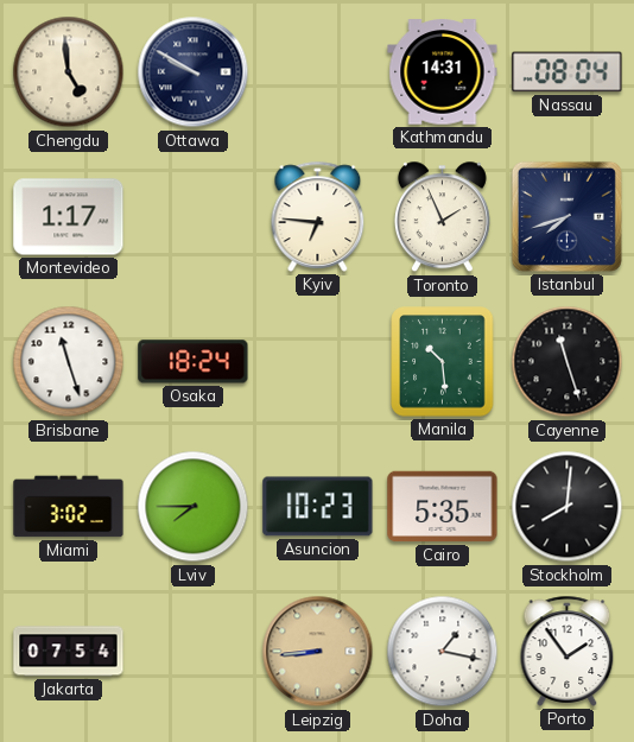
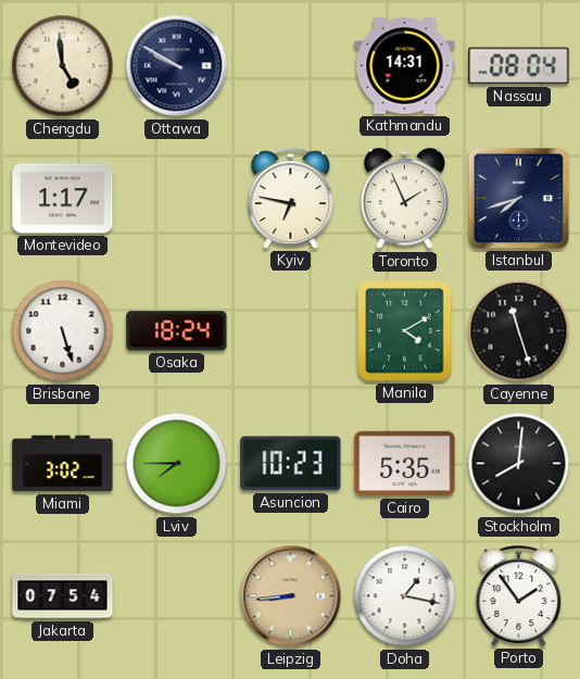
Kyiv: 6:46 -> 6:47
Brisbane: 11:27 -> 5:27
Manila: 10:29 -> 4:10
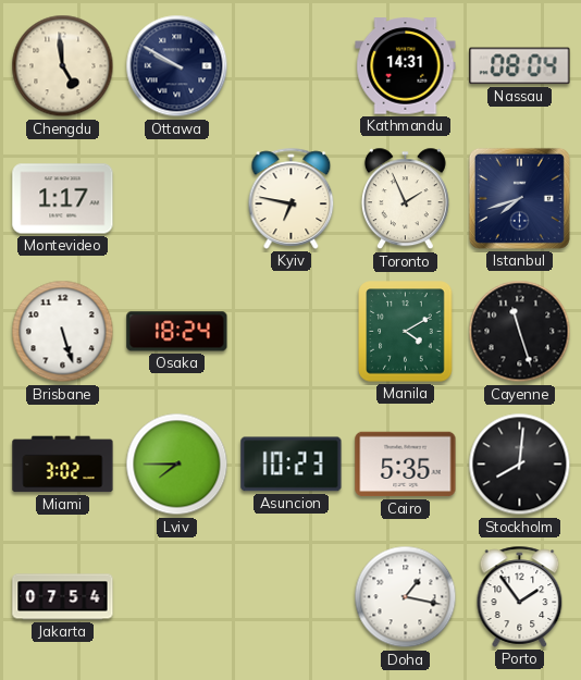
Leipzig: 8:44 -> none
